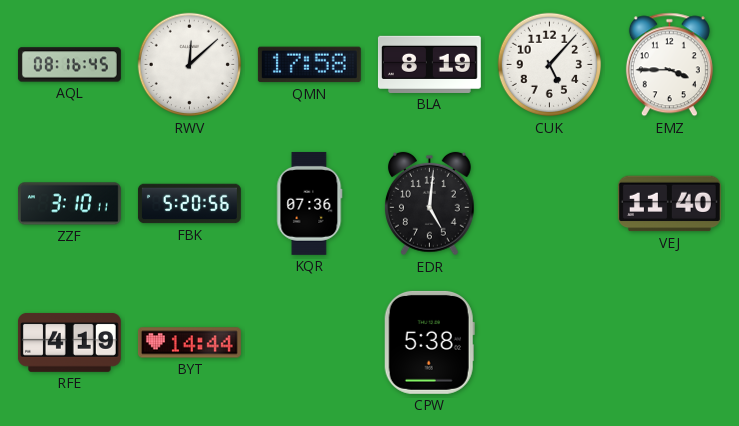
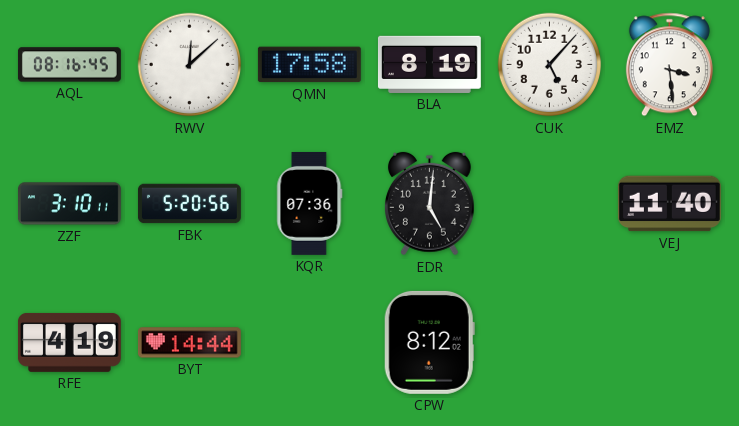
EMZ: 3:45 -> 3:29
CPW: 5:38 -> 8:12
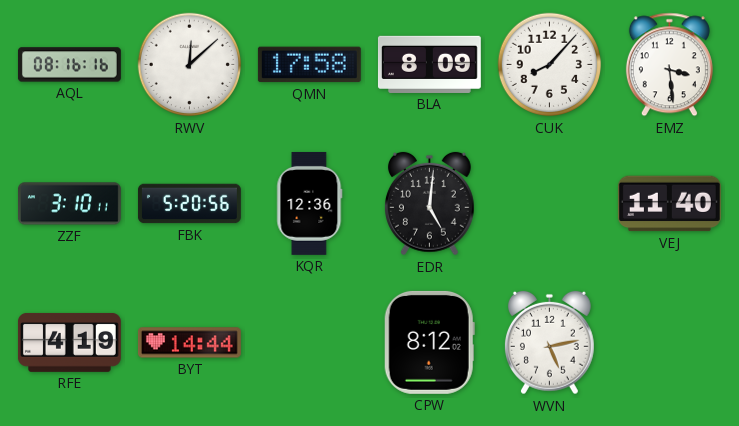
AQL: 08:16:45 -> 08:16:16
BLA: 8:19 -> 8:09
CUK: 5:07 -> 8:07
KQR: 07:36 -> 12:36
WVN: none -> 5:13
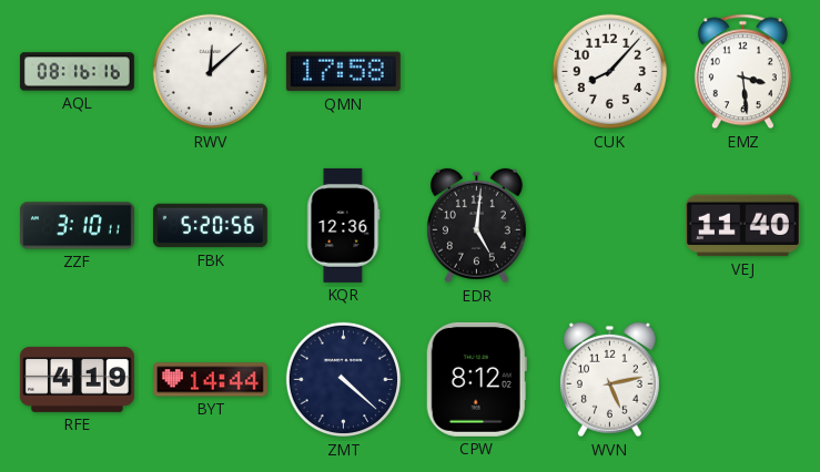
BLA: 8:09 -> none
ZMT: none -> 4:22
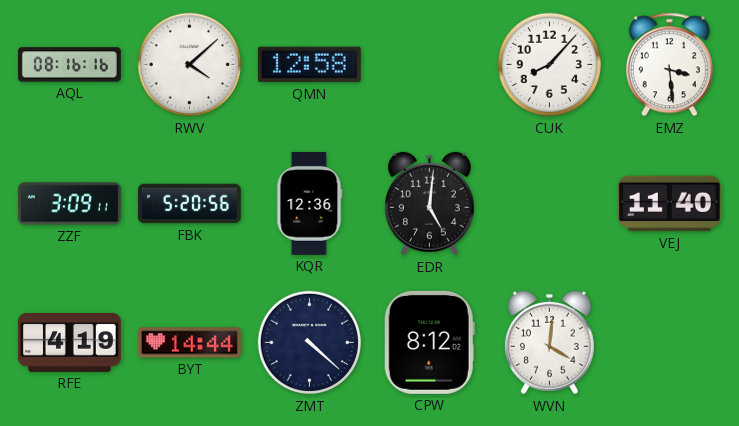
RWV: 12:08 -> 4:08
QMN: 17:58 -> 12:58
ZZF: 3:10 -> 3:09
WVN: 5:13 -> 4:01
